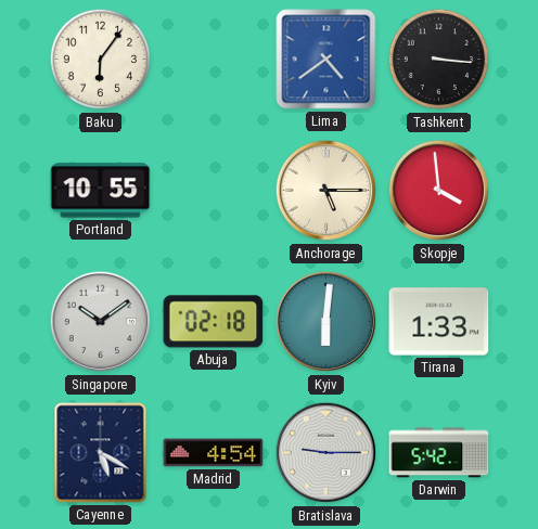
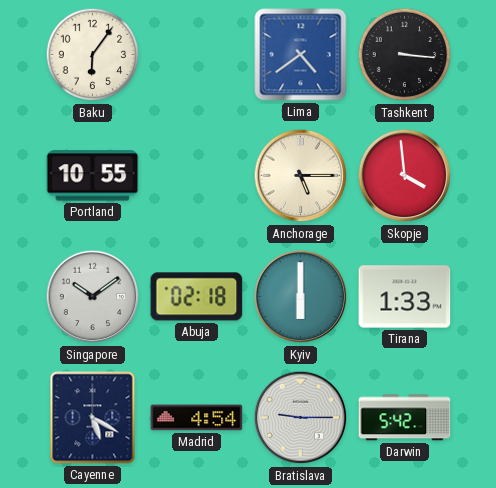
Kyiv: 6:01 -> 6:00
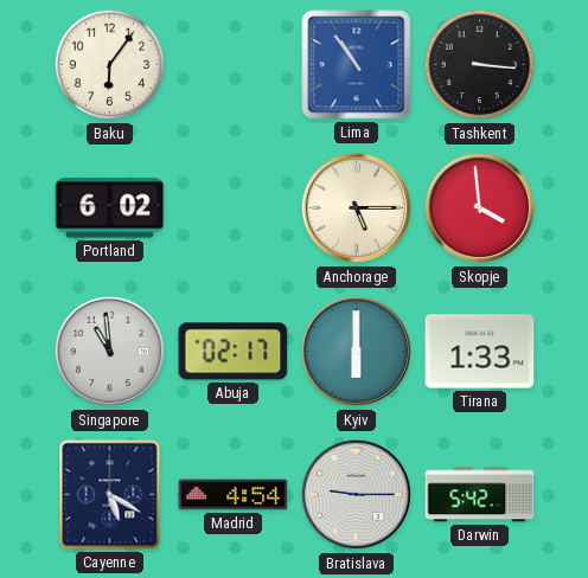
Lima: 4:39 -> 10:54
Portland: 10:55 -> 6:02
Singapore: 10:09 -> 10:59
Abuja: 02:18 -> 02:17
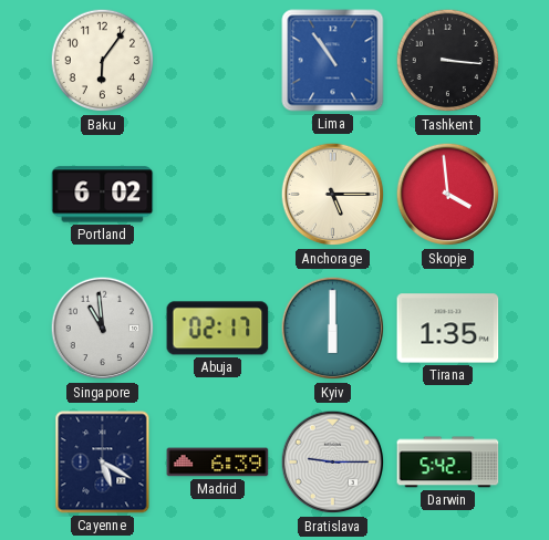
Tirana: 1:33 -> 1:35
Madrid: 4:54 -> 6:39
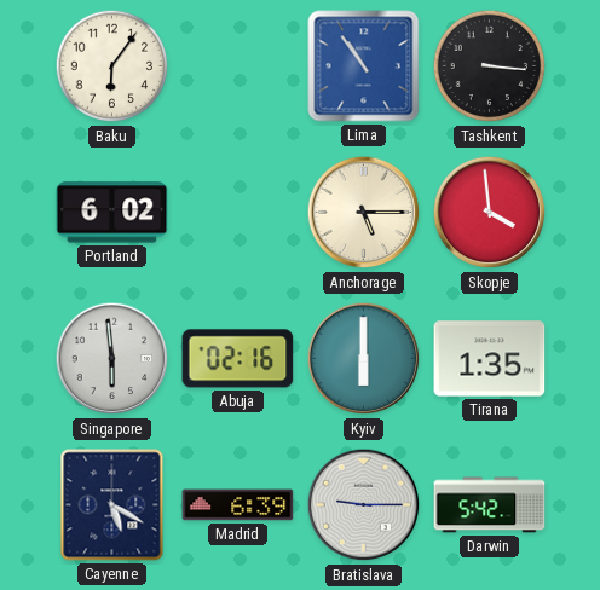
Singapore: 10:59 -> 5:59
Abuja: 02:17 -> 02:16
